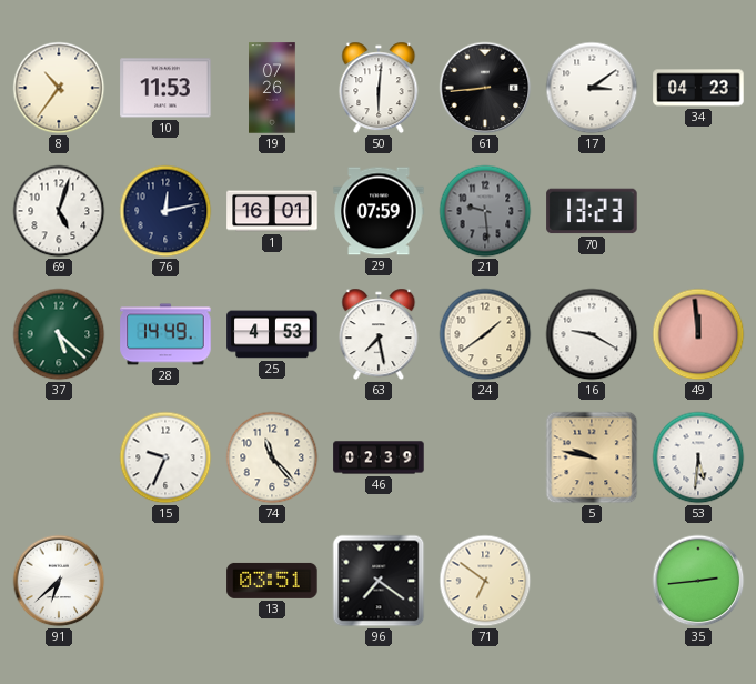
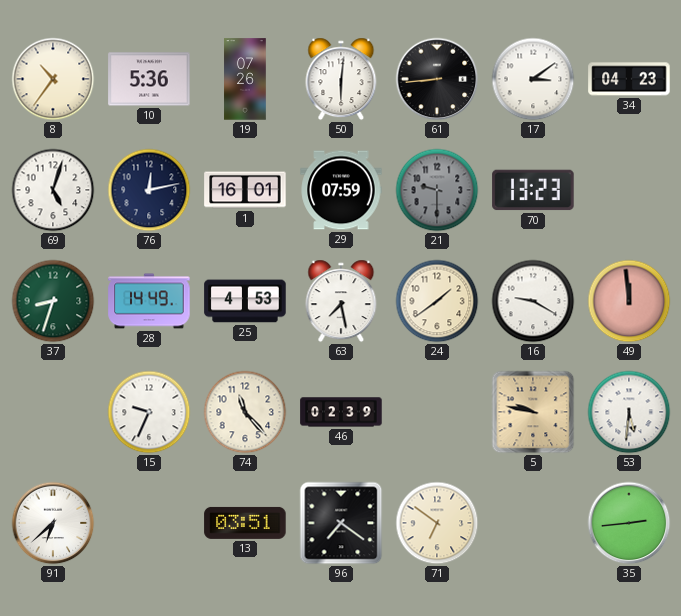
10: 11:53 -> 5:36
21: 9:29 -> 9:30
37: 5:22 -> 8:33
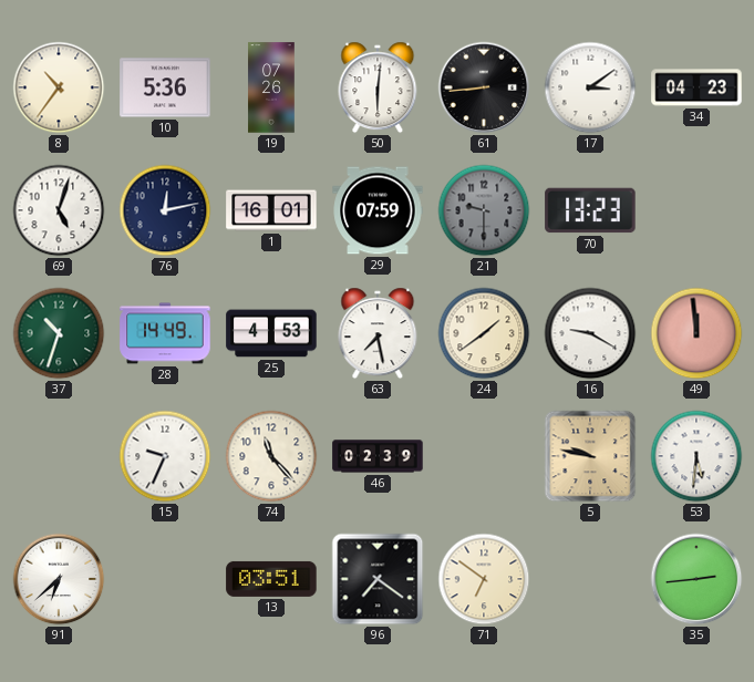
37: 8:33 -> 10:33
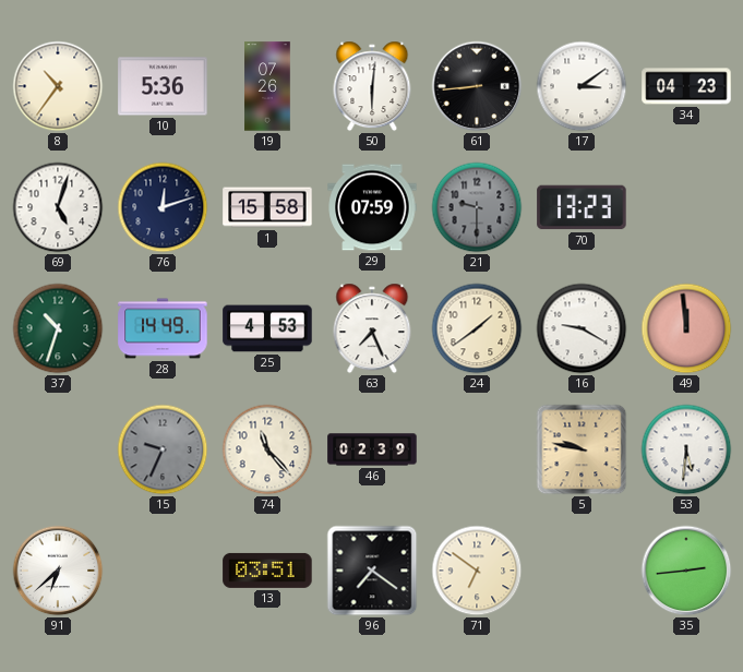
76: 12:13 -> 12:12
1: 16:01 -> 15:58
63: 7:28 -> 7:26
15 dial: white -> grey
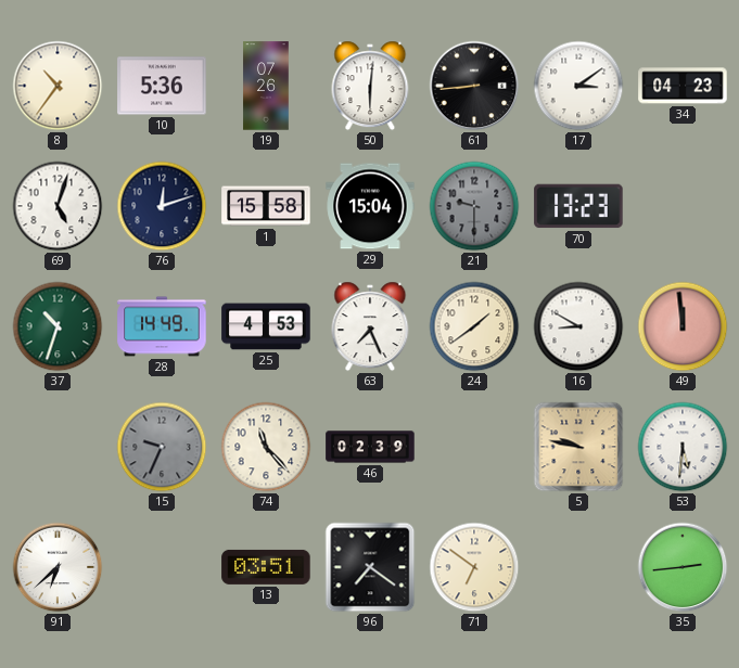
29: 07:59 -> 15:04
16: 9:20 -> 8:50
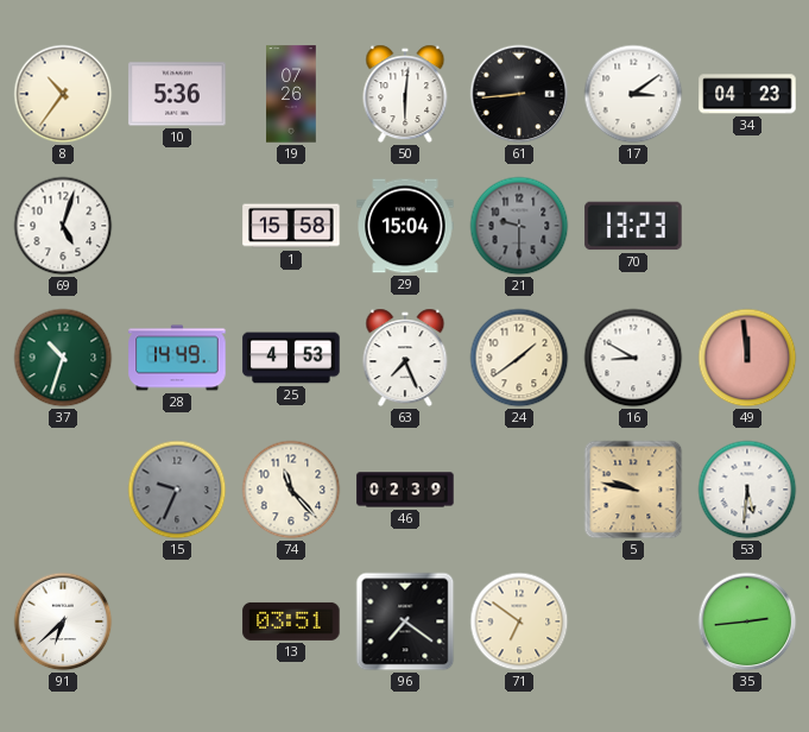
76: 12:12 -> none
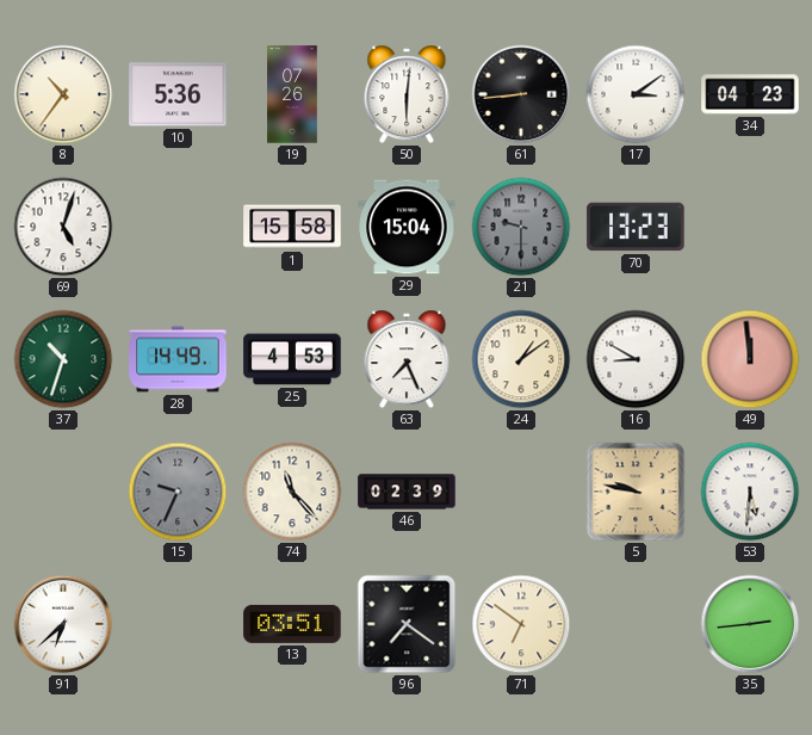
24: 1:39 -> 1:09
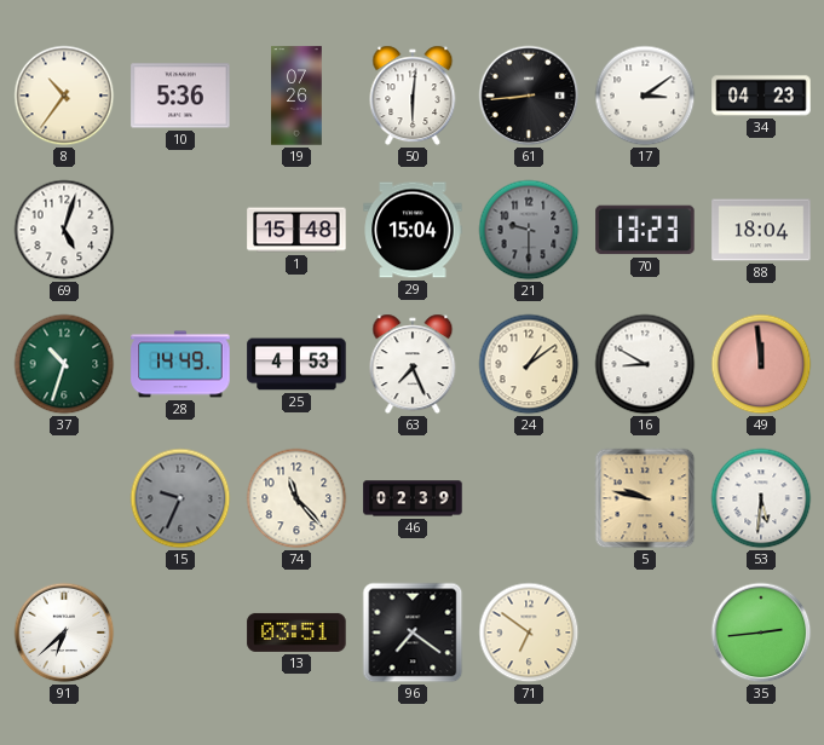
1: 15:58 -> 15:48
88: none -> 18:04
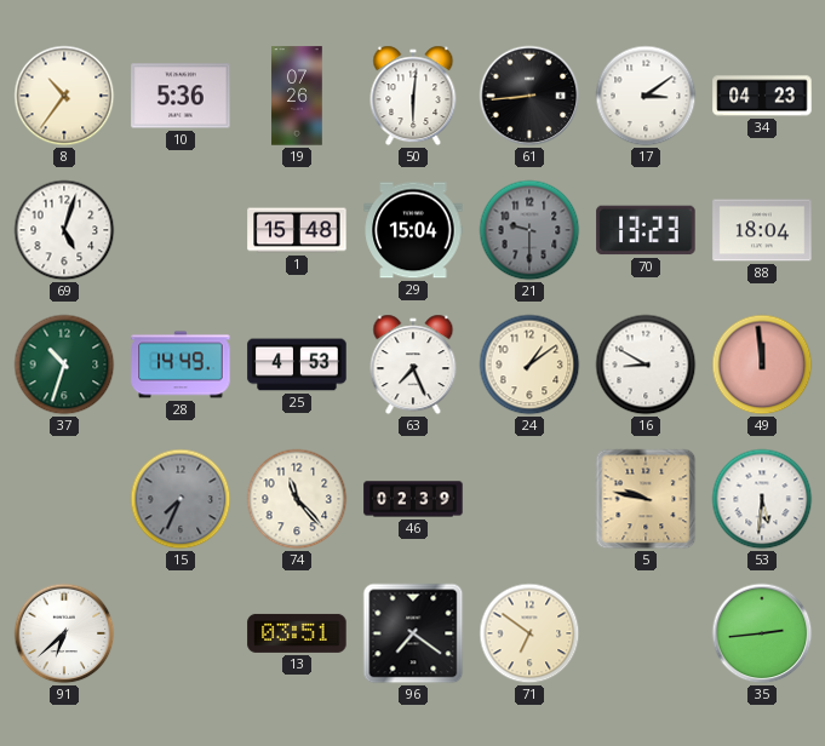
15: 9:34 -> 7:34
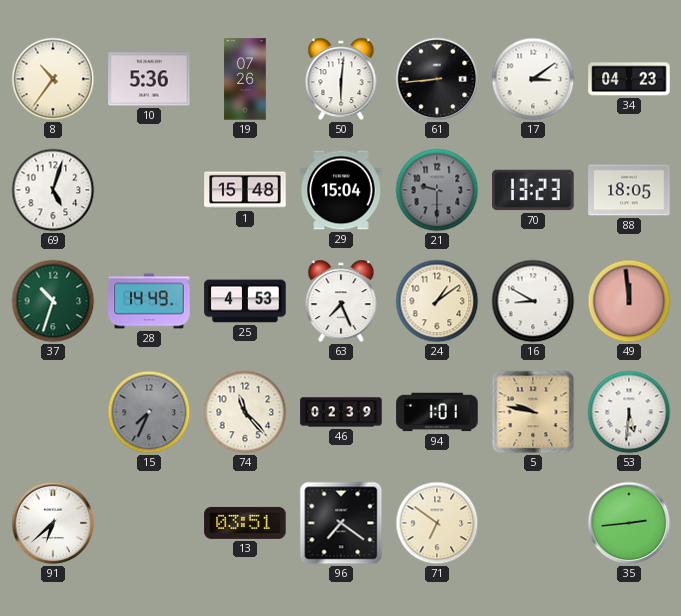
88: 18:04 -> 18:05
94: none -> 1:01
